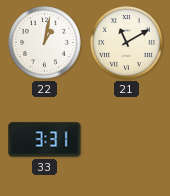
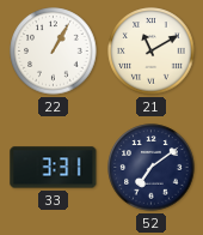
22: 1:02 -> 1:05
52: none -> 7:09
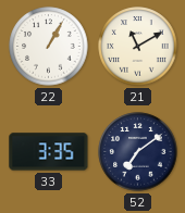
33: 3:31 -> 3:35
